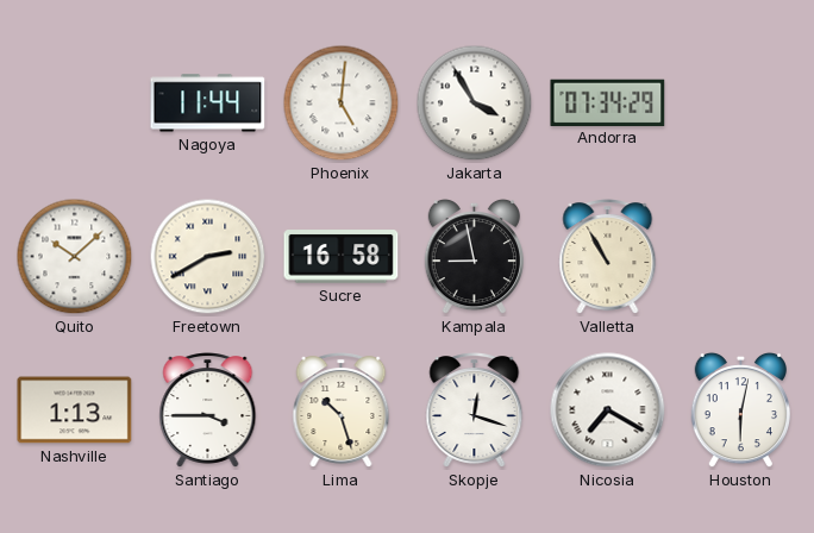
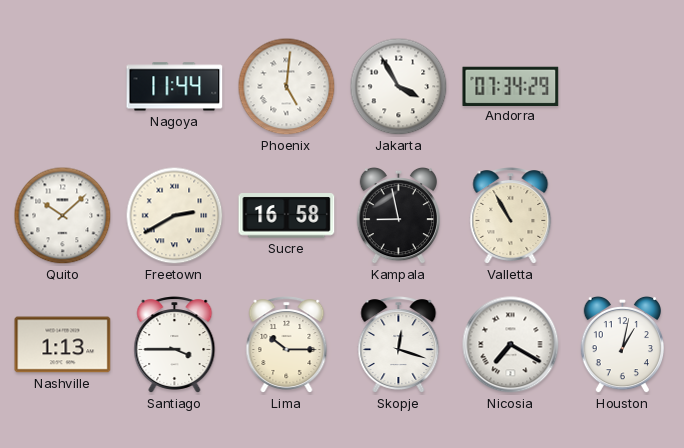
Lima: 10:27 -> 10:15
Houston: 6:02 -> 1:02
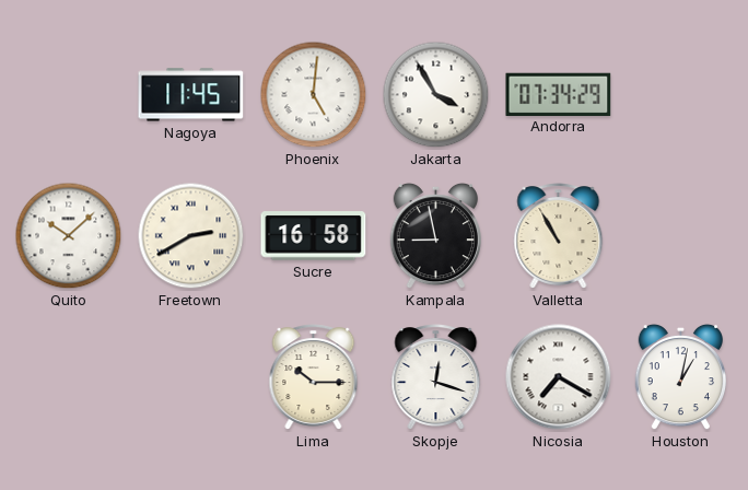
Nagoya: 11:44 -> 11:45
Nashville: 1:13 -> none
Santiago: 3:45 -> none
